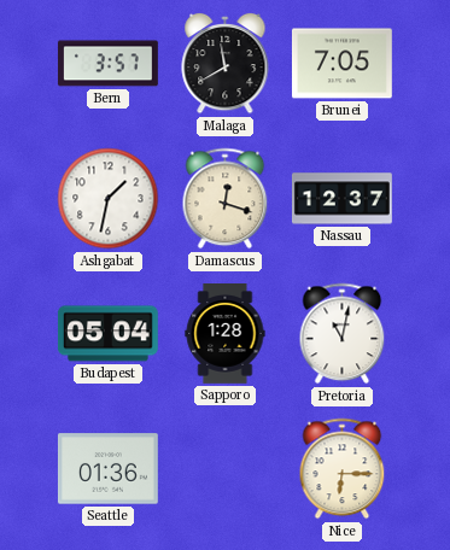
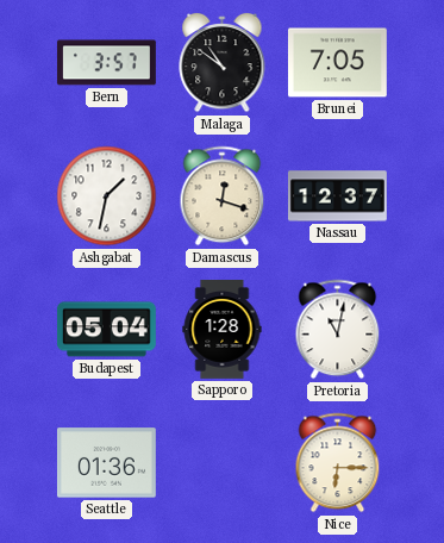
Malaga: 11:40 -> 10:51
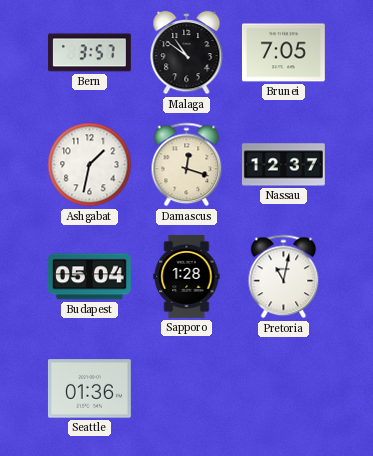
Nice: 6:15 -> none
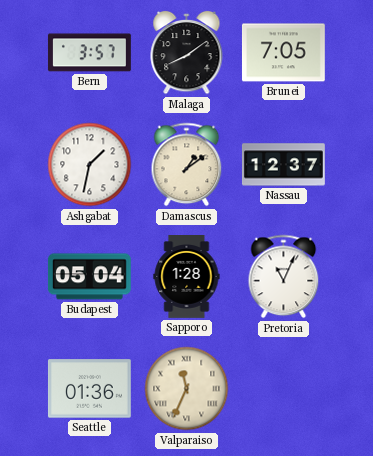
Malaga: 10:51 -> 8:09
Damascus: 12:18 -> 1:09
Pretoria: 11:02 -> 11:04
Valparaiso: none -> 11:34
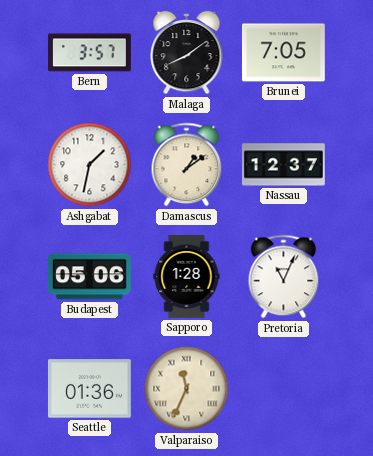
Budapest: 05:04 -> 05:06
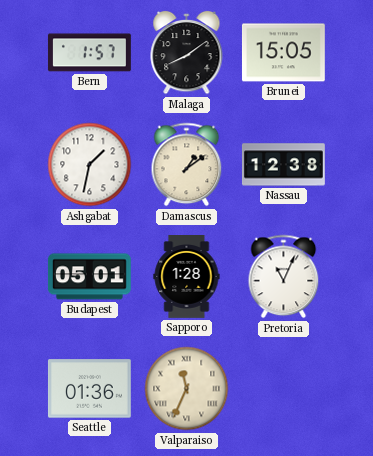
Bern: 3:57 -> 1:57
Brunei: 7:05 -> 15:05
Nassau: 12:37 -> 12:38
Budapest: 05:06 -> 05:01
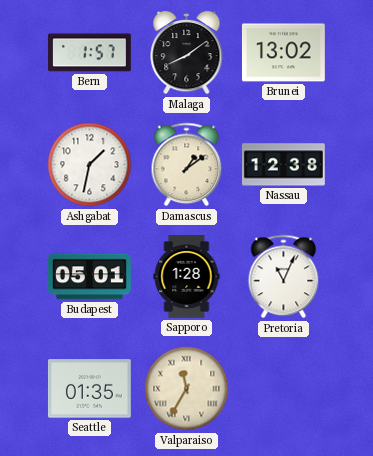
Brunei: 15:05 -> 13:02
Seattle: 01:36 -> 01:35
Valparaiso: 11:34 -> 11:35
